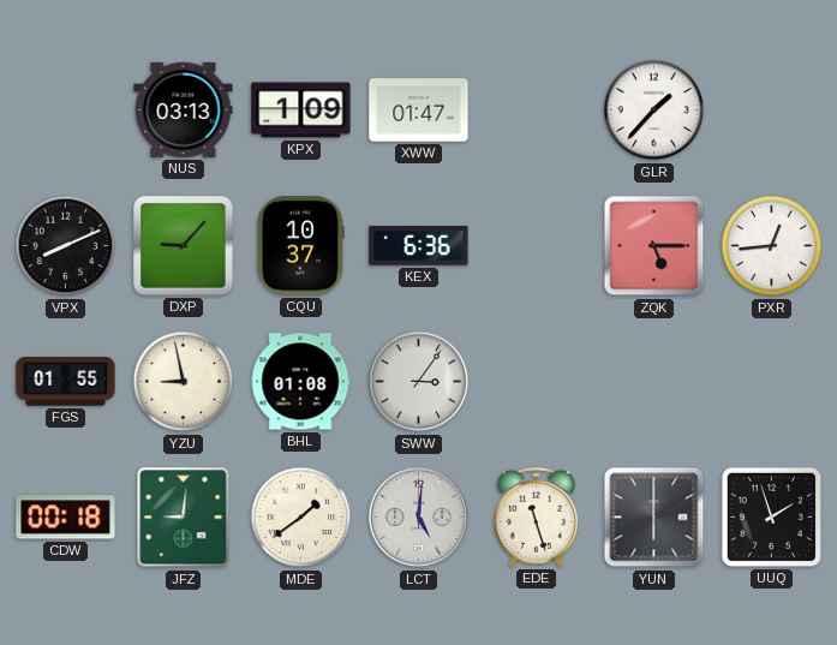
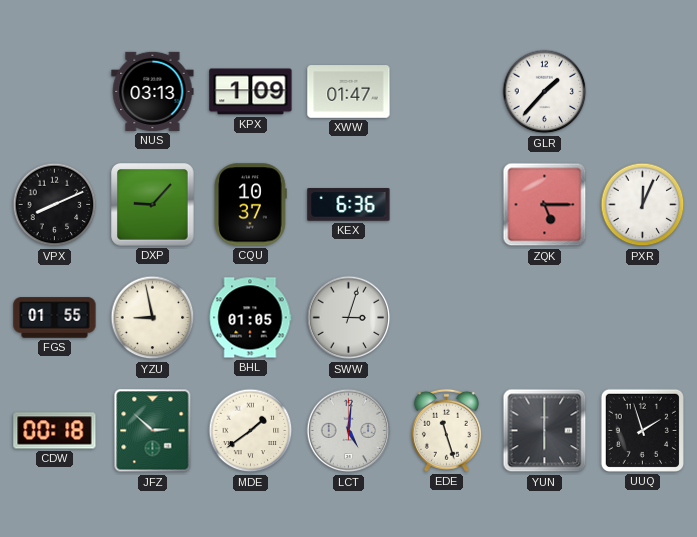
PXR: 12:44 -> 12:04
BHL: 01:08 -> 01:05
SWW: 3:06 -> 3:03
JFZ: 9:01 -> 2:52
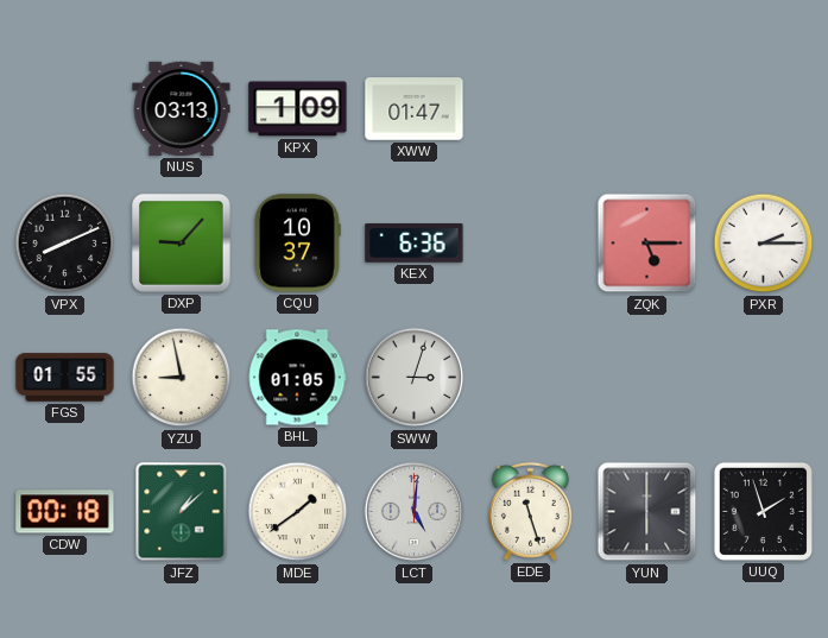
GLR: 1:37 -> none
PXR: 12:04 -> 2:15
JFZ: 2:52 -> 1:08
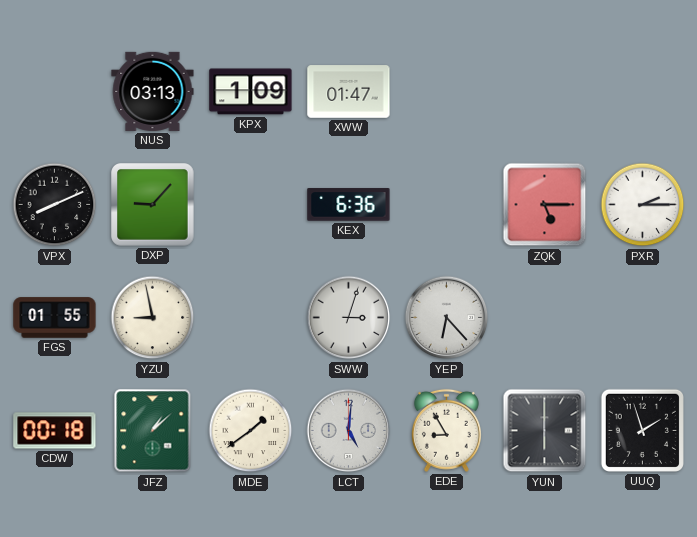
CQU: 10:37 -> none
BHL: 01:05 -> none
YEP: none -> 6:23
EDE: 11:27 -> 8:55
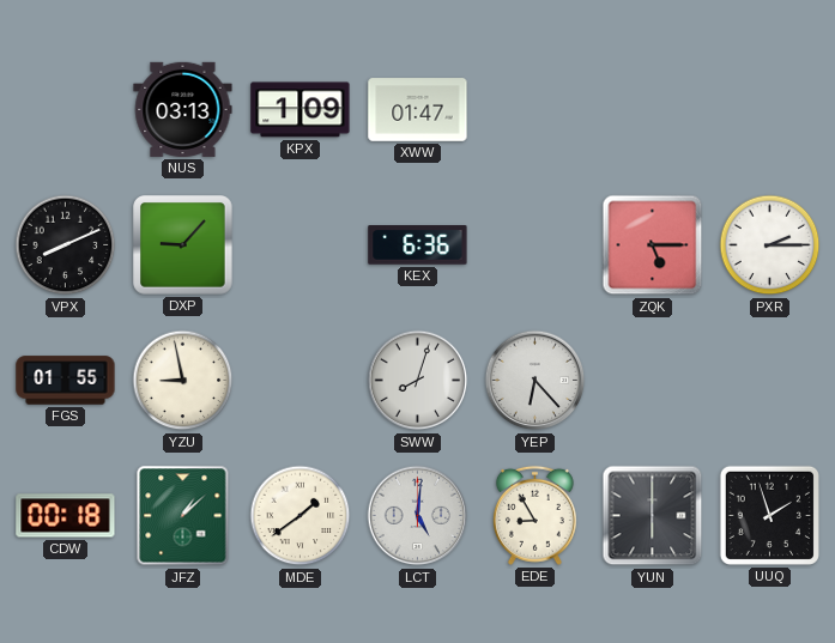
SWW: 3:03 -> 8:03
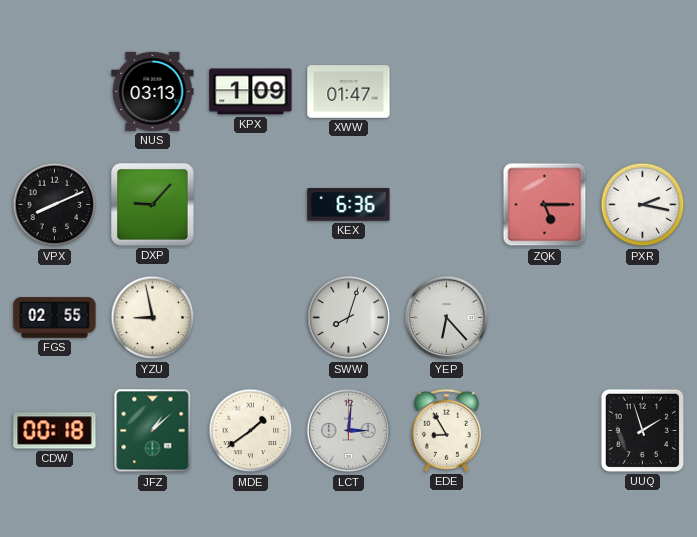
PXR: 2:15 -> 2:17
FGS: 01:55 -> 02:55
LCT: 5:01 -> 3:01
YUN: 6:00 -> none
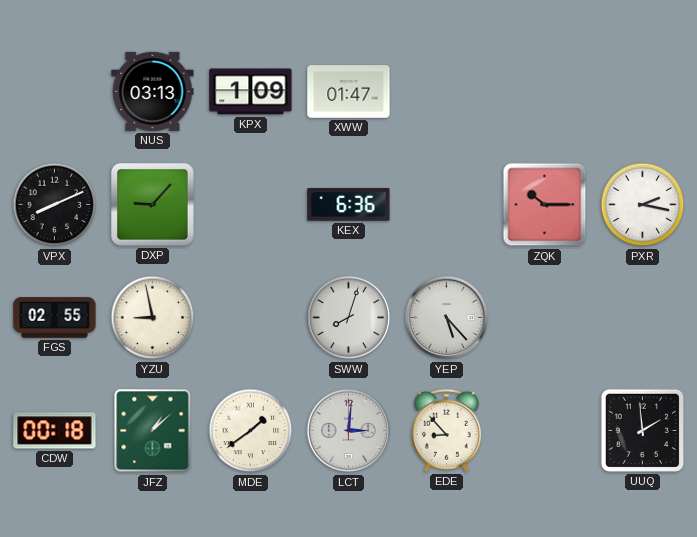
ZQK: 5:15 -> 10:15
YEP: 6:23 -> 5:23
EDE: 8:55 -> 8:53
UUQ: 1:57 -> 1:59
